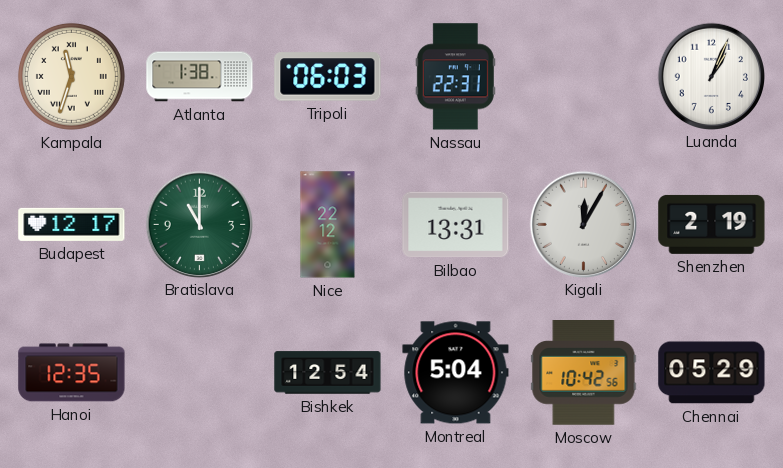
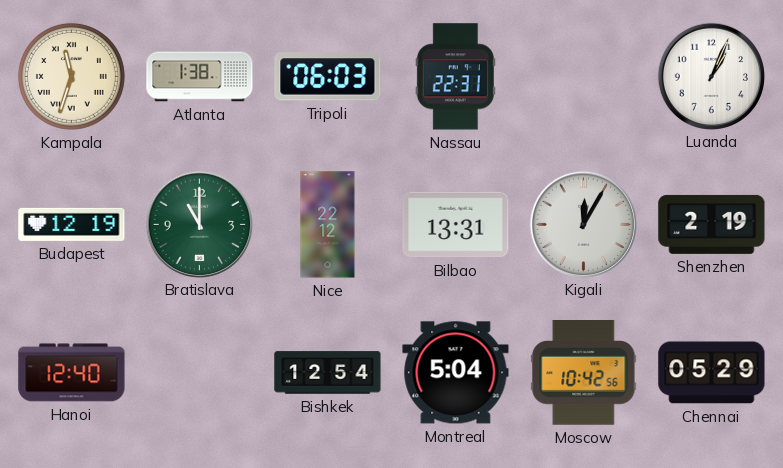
Budapest: 12:17 -> 12:19
Hanoi: 12:35 -> 12:40
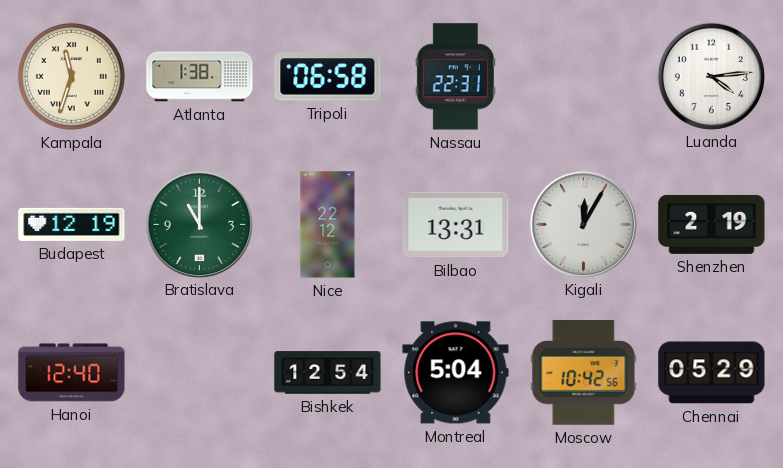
Tripoli: 06:03 -> 06:58
Luanda: 1:04 -> 4:14
